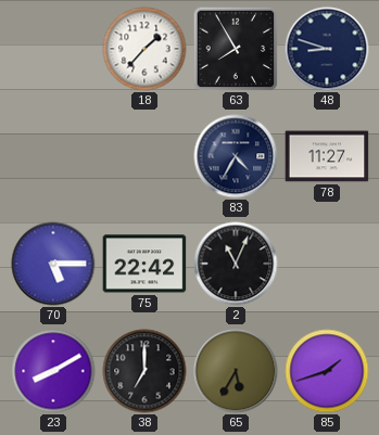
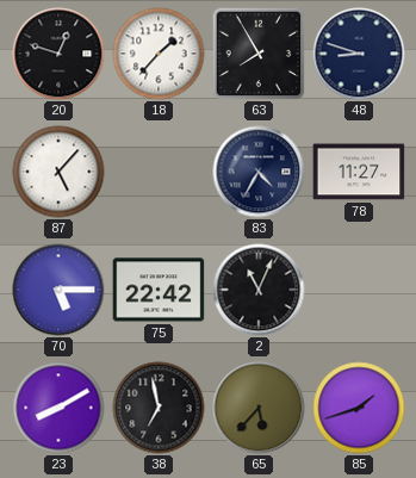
20: none -> 12:48
87: none -> 5:07
38: 7:00 -> 6:58
65: 5:35 -> 5:37
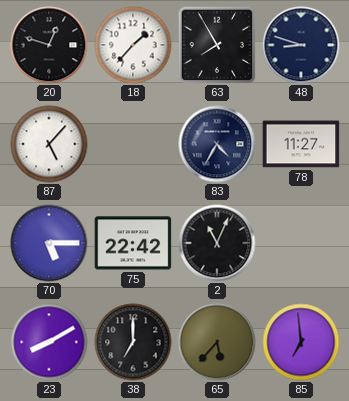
38: 6:58 -> 7:00
85: 1:42 -> 6:59
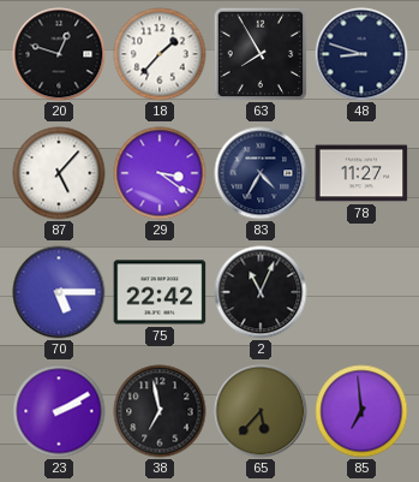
29: none -> 3:21
23: 8:10 -> 2:10
38: 7:00 -> 6:58
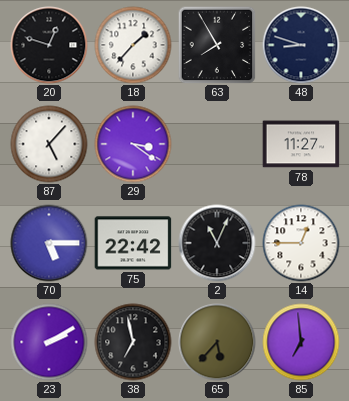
83: 4:35 -> none
14: none -> 12:45
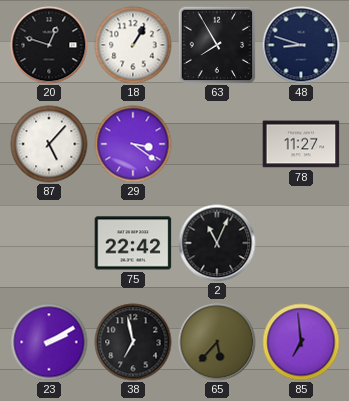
18: 1:37 -> 1:05
70: 5:15 -> none
14: 12:45 -> none
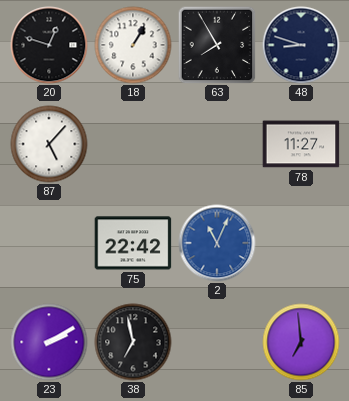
29: 3:21 -> none
2 dial: black -> blue
65: 5:37 -> none
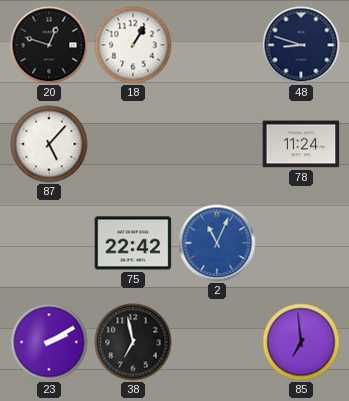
63: 7:55 -> none
78: 11:27 -> 11:24
